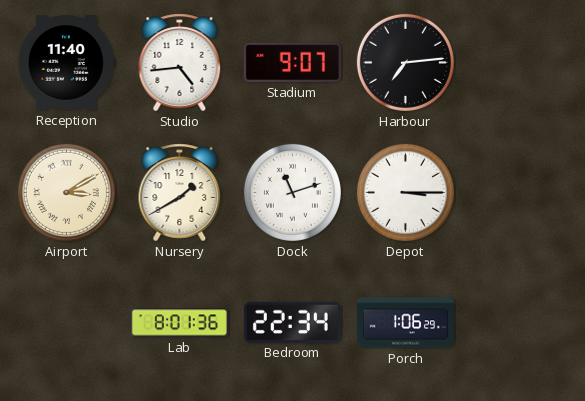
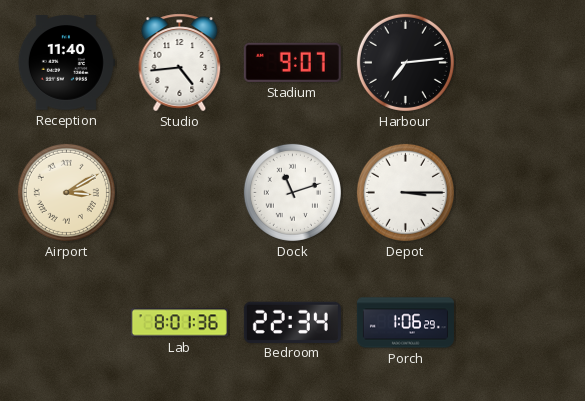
Nursery: 1:40 -> none
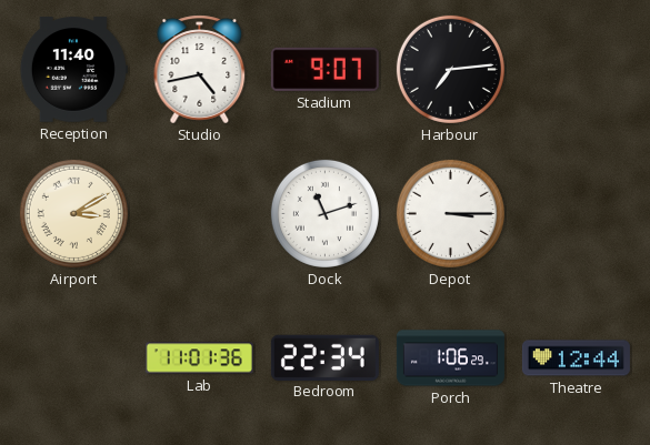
Studio: 4:44 -> 4:43
Lab: 8:01 -> 11:01
Theatre: none -> 12:44
